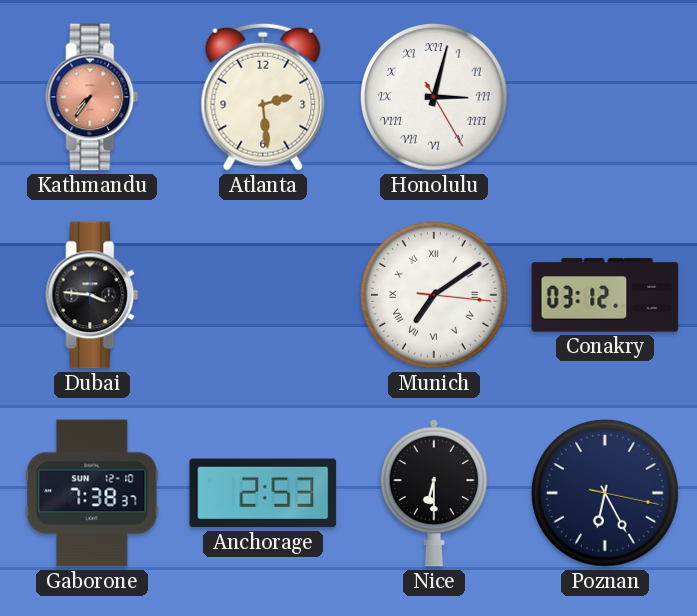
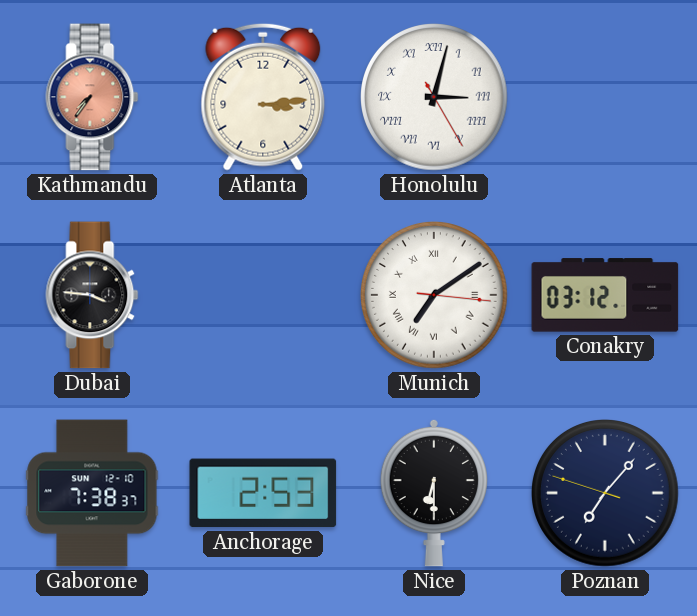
Atlanta: 2:29 -> 3:14
Poznan: 6:25 -> 7:06
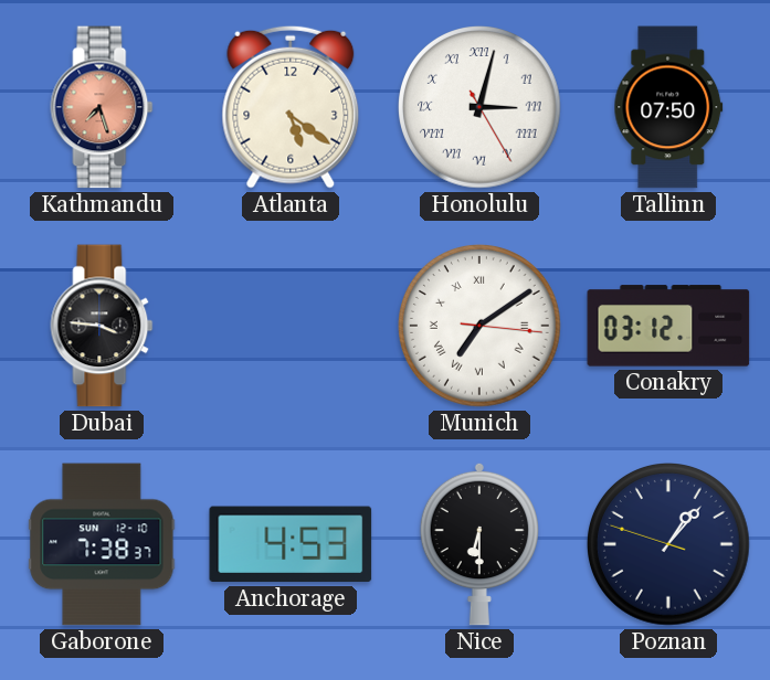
Kathmandu: 7:36 -> 7:27
Atlanta: 3:14 -> 5:21
Tallinn: none -> 07:50
Anchorage: 2:53 -> 4:53
Poznan: 7:06 -> 1:06
